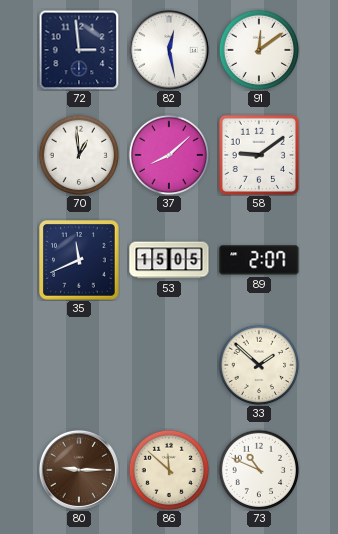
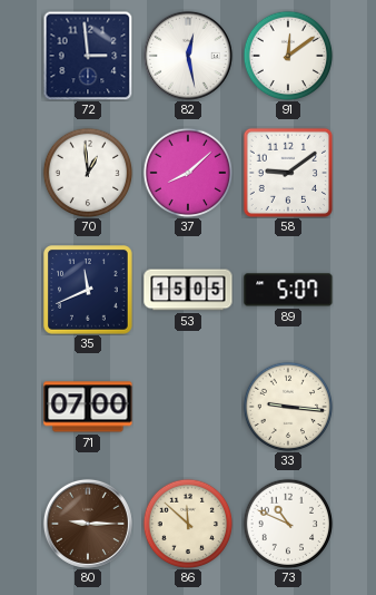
89: 2:07 -> 5:07
71: none -> 07:00
33: 1:52 -> 9:16
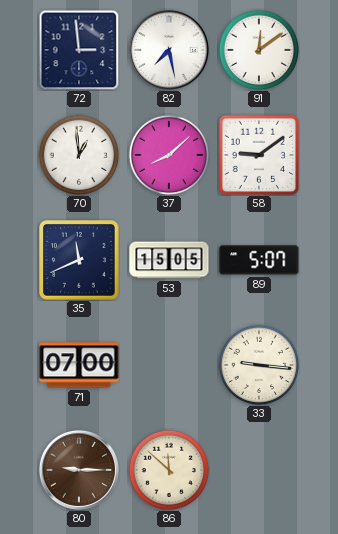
82: 12:28 -> 7:28
73: 10:49 -> none
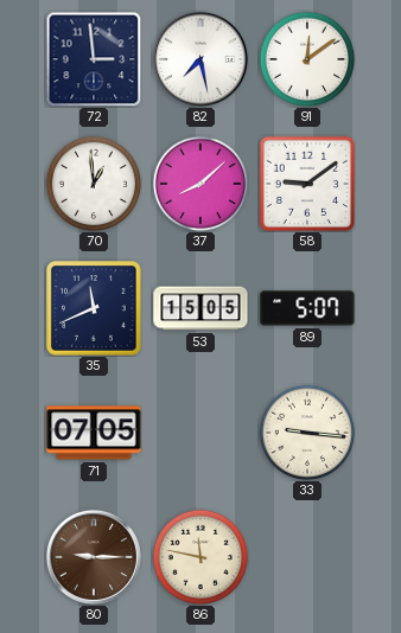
71: 07:00 -> 07:05
86: 11:52 -> 11:47
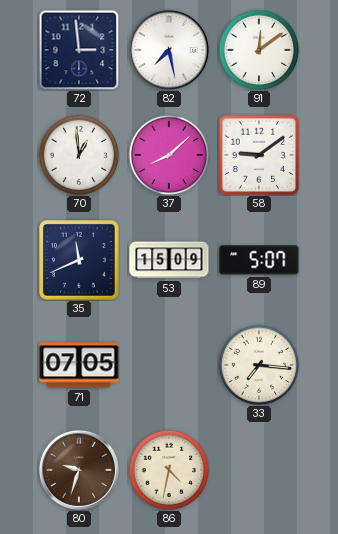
53: 15:05 -> 15:09
33: 9:16 -> 7:16
80: 9:15 -> 9:33
86: 11:47 -> 4:32
